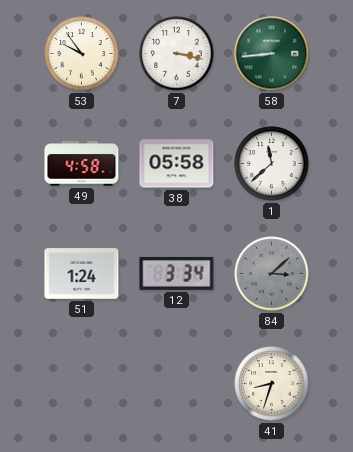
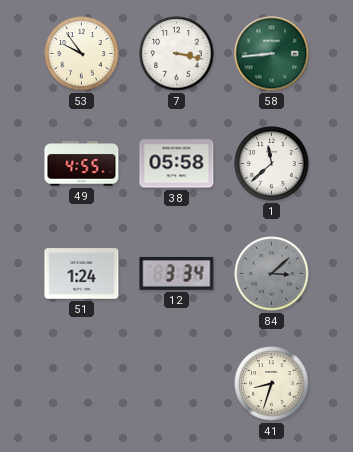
49: 4:58 -> 4:55
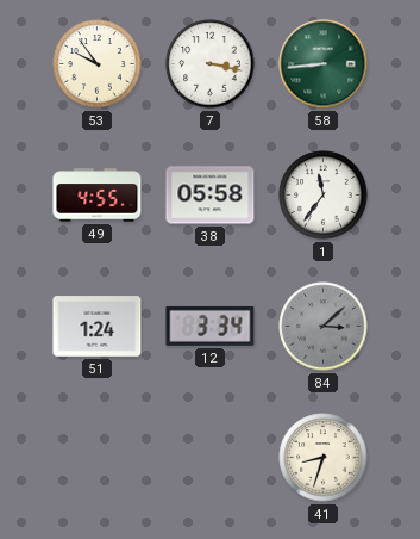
1: 11:38 -> 11:36
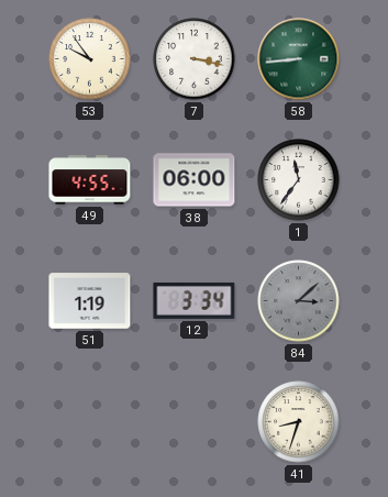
38: 05:58 -> 06:00
51: 1:24 -> 1:19
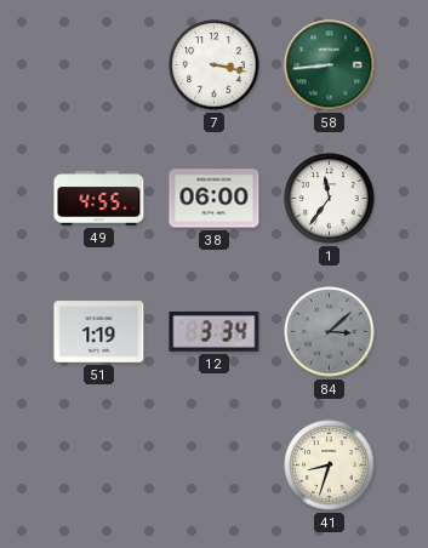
53: 9:54 -> none
